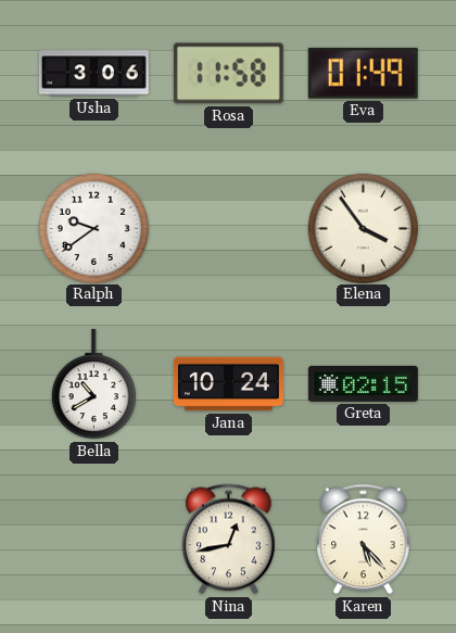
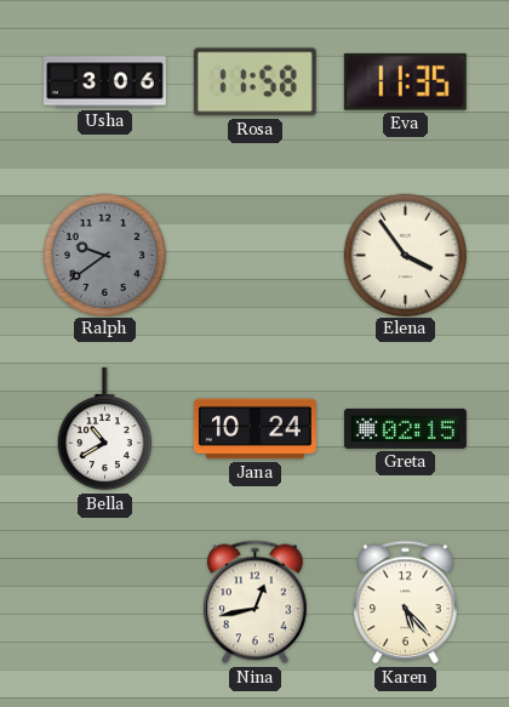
Eva: 01:49 -> 11:35
Ralph dial: white -> grey
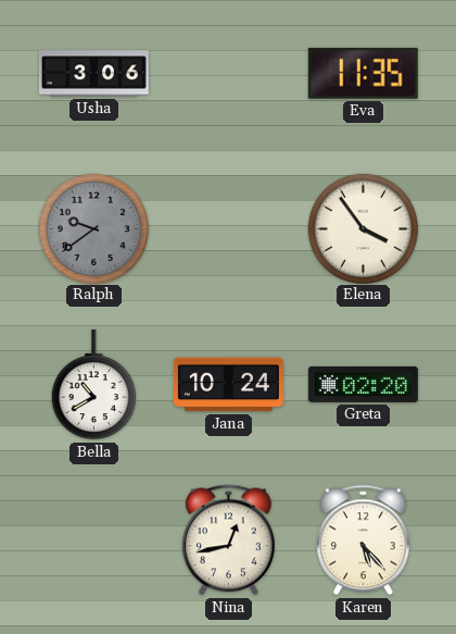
Rosa: 11:58 -> none
Greta: 02:15 -> 02:20
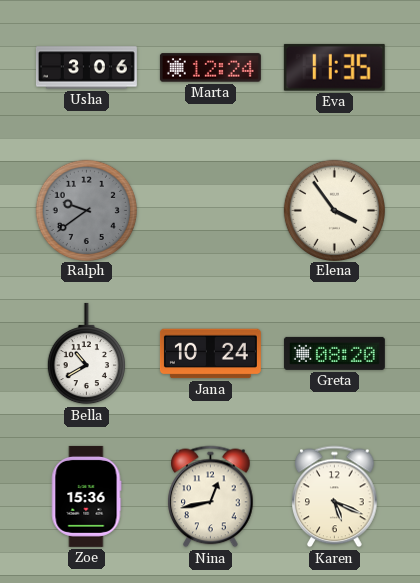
Marta: none -> 12:24
Greta: 02:20 -> 08:20
Zoe: none -> 15:36
Karen: 5:23 -> 5:19
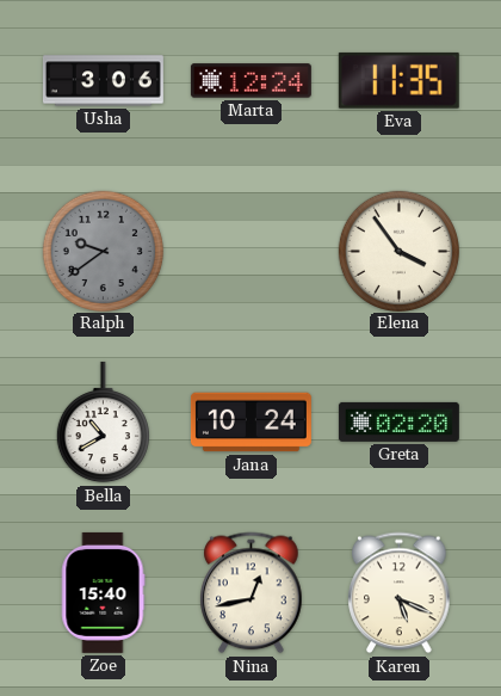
Greta: 08:20 -> 02:20
Zoe: 15:36 -> 15:40
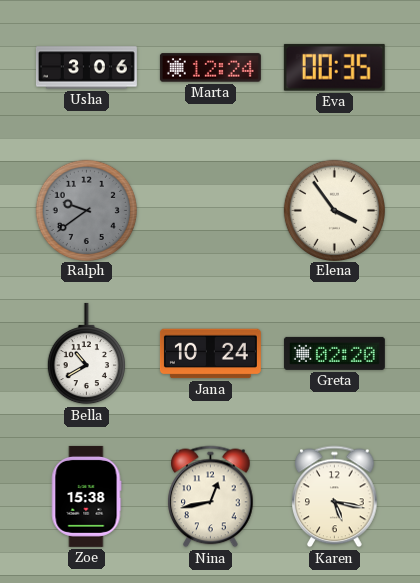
Eva: 11:35 -> 00:35
Zoe: 15:40 -> 15:38
Karen: 5:19 -> 5:17
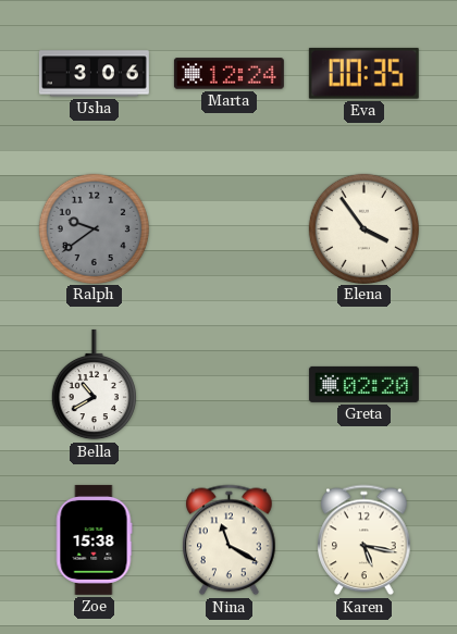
Jana: 10:24 -> none
Nina: 12:43 -> 11:20
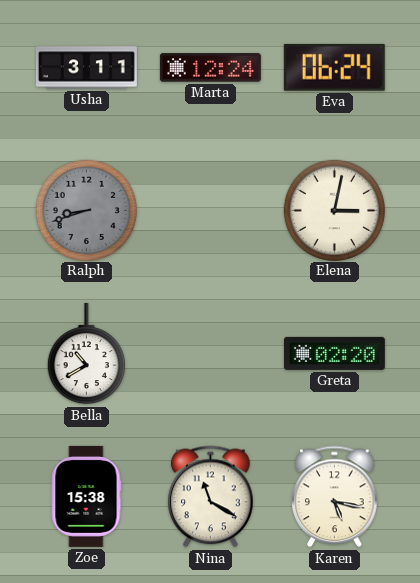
Usha: 3:06 -> 3:11
Eva: 00:35 -> 06:24
Ralph: 9:39 -> 8:42
Elena: 3:54 -> 3:02
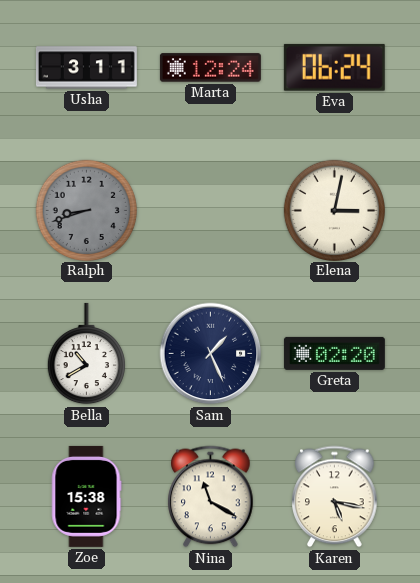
Sam: none -> 1:26
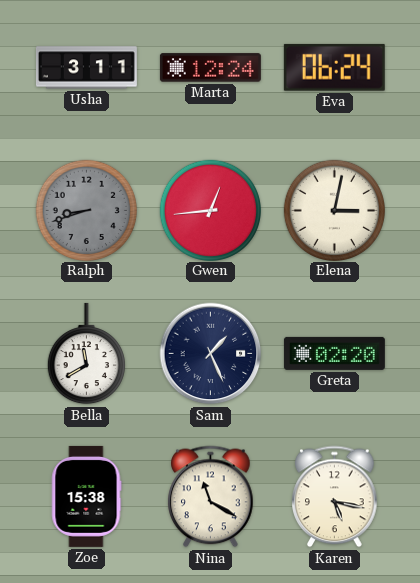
Gwen: none -> 12:44
Bella: 10:40 -> 11:40
